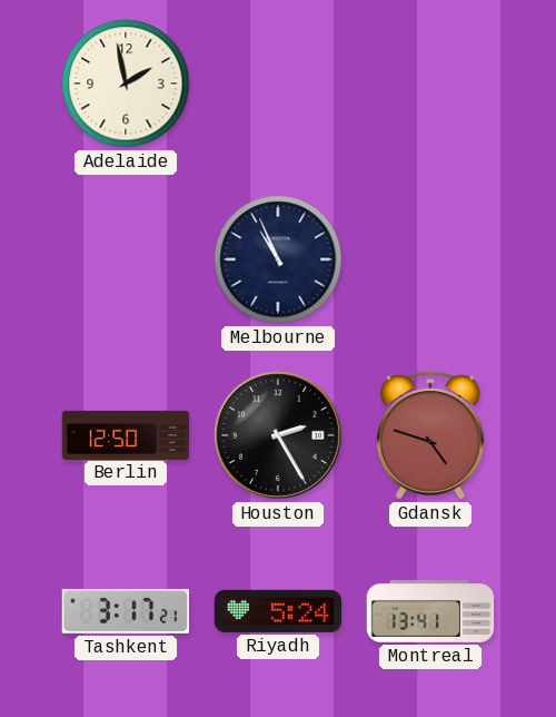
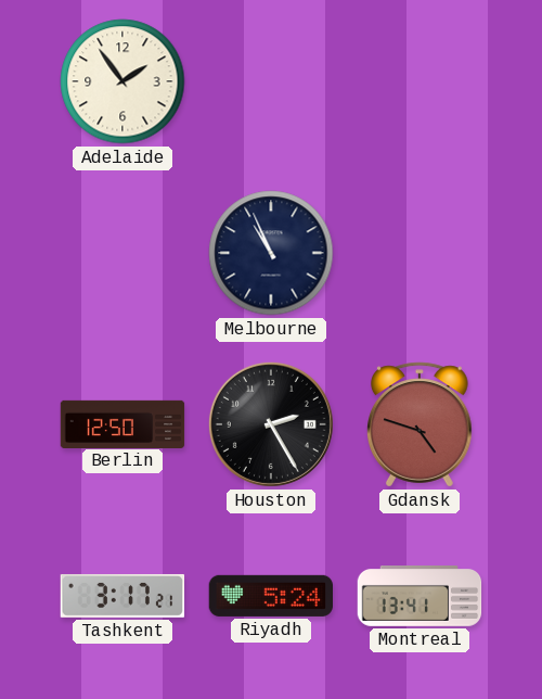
Adelaide: 1:58 -> 1:54
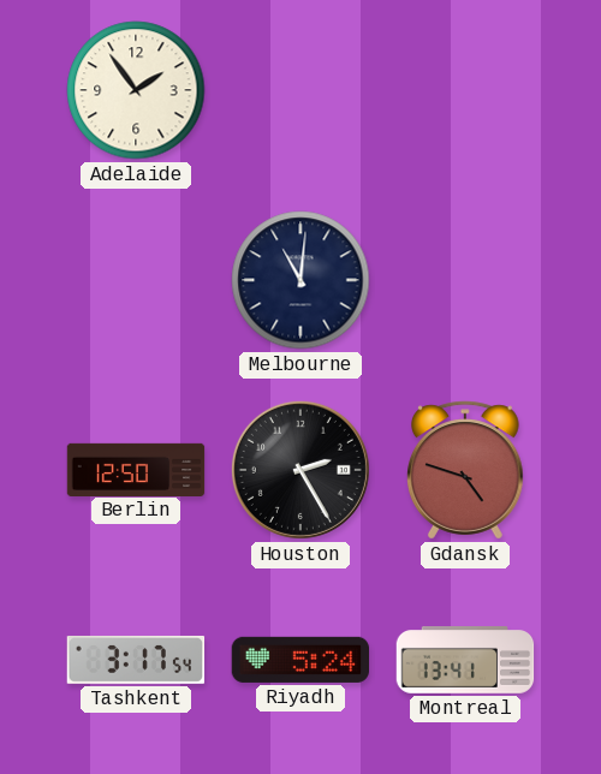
Melbourne: 10:56 -> 11:01
Tashkent: 3:17:21 -> 3:17:54
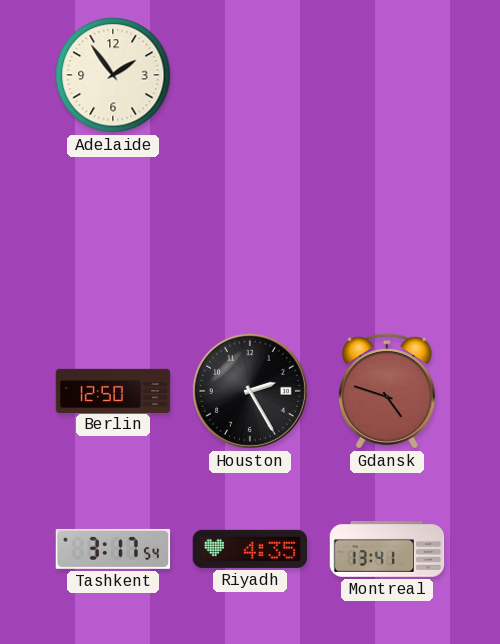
Melbourne: 11:01 -> none
Riyadh: 5:24 -> 4:35
